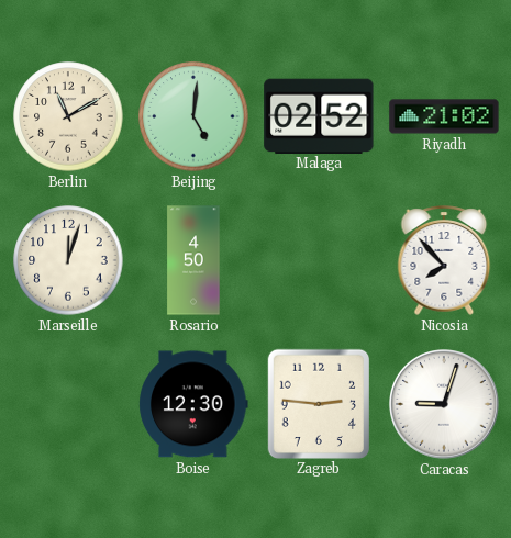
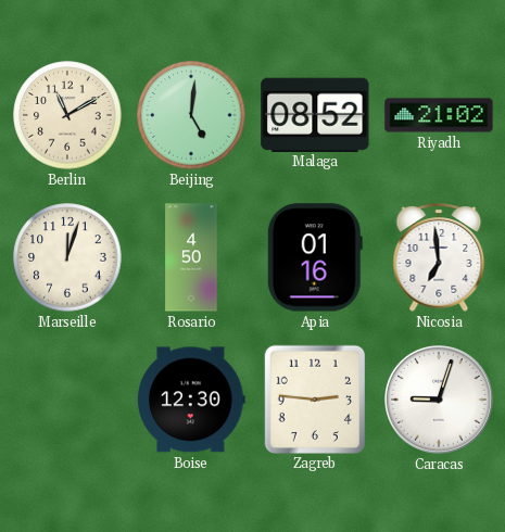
Malaga: 02:52 -> 08:52
Apia: none -> 01:16
Nicosia: 7:53 -> 6:59
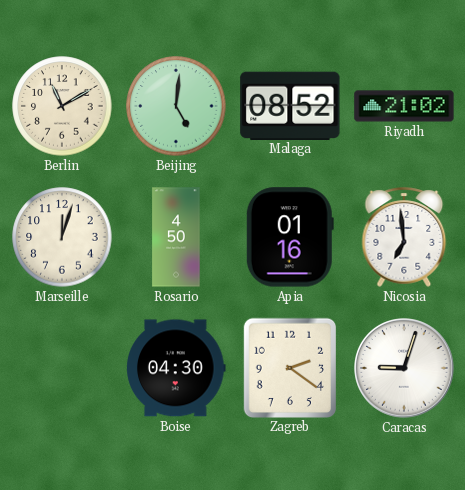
Boise: 12:30 -> 04:30
Zagreb: 2:46 -> 2:21
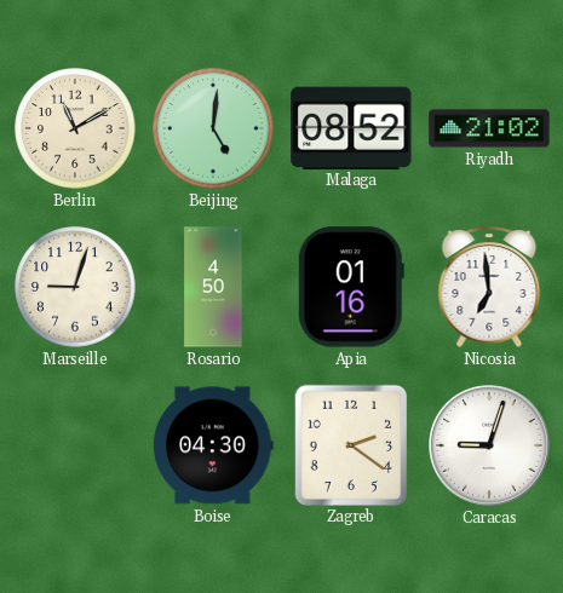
Marseille: 12:03 -> 9:03
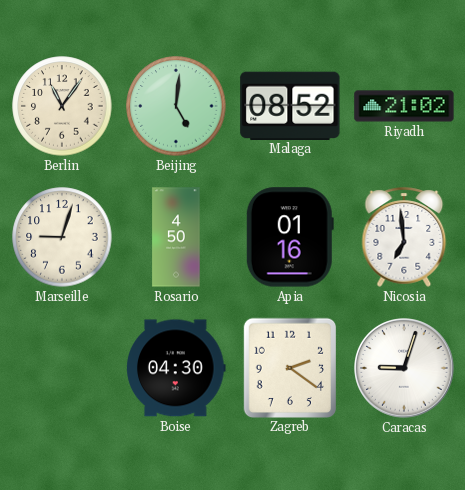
Berlin: 11:10 -> 11:06
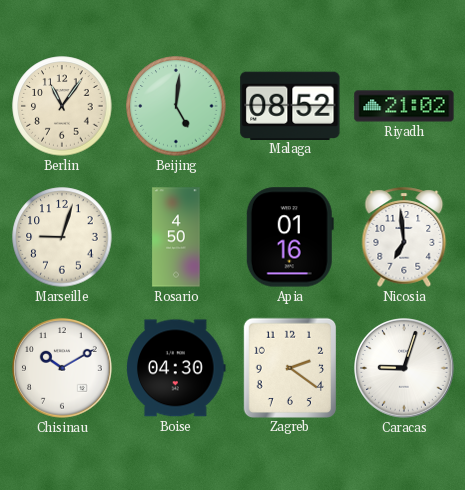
Chisinau: none -> 10:10
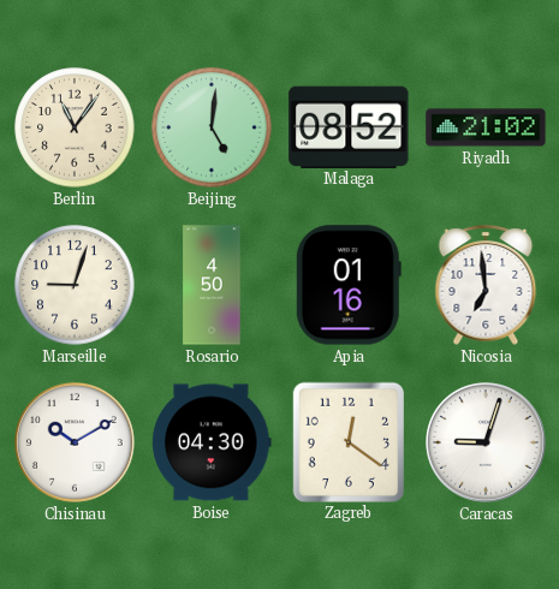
Zagreb: 2:21 -> 12:21
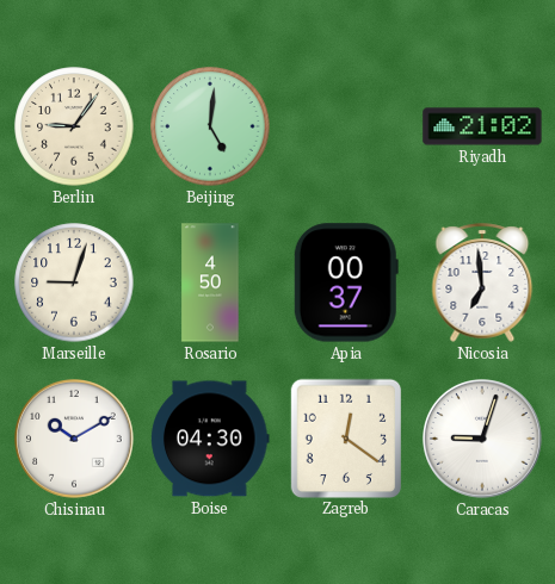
Berlin: 11:06 -> 9:06
Malaga: 08:52 -> none
Apia: 01:16 -> 00:37
